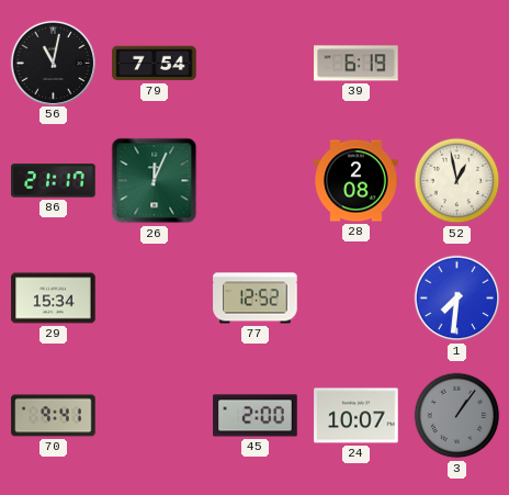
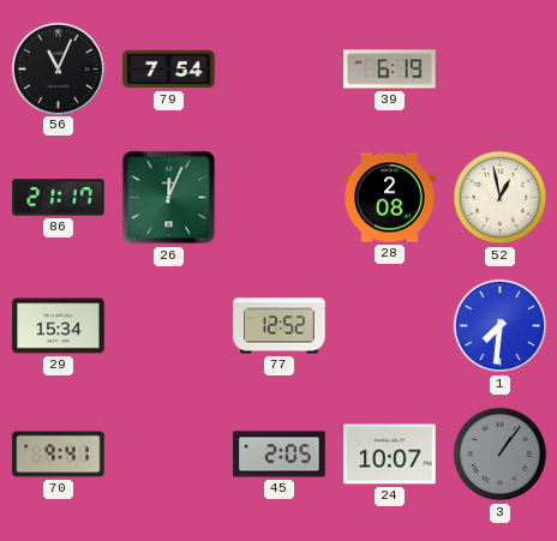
56: 11:02 -> 11:04
45: 2:00 -> 2:05
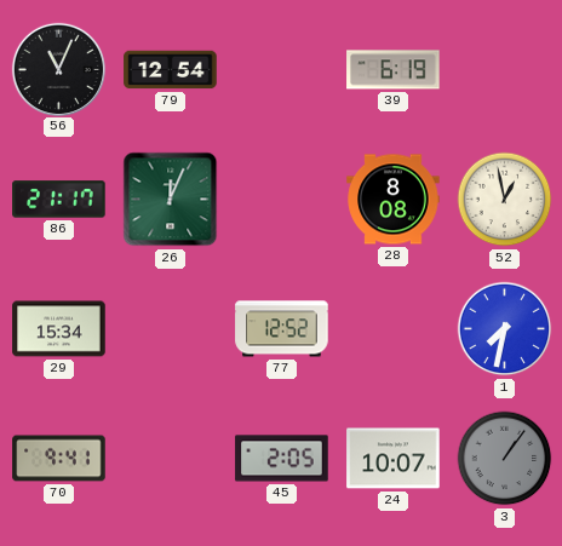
79: 7:54 -> 12:54
28: 2:08 -> 8:08
1: 7:31 -> 7:32
